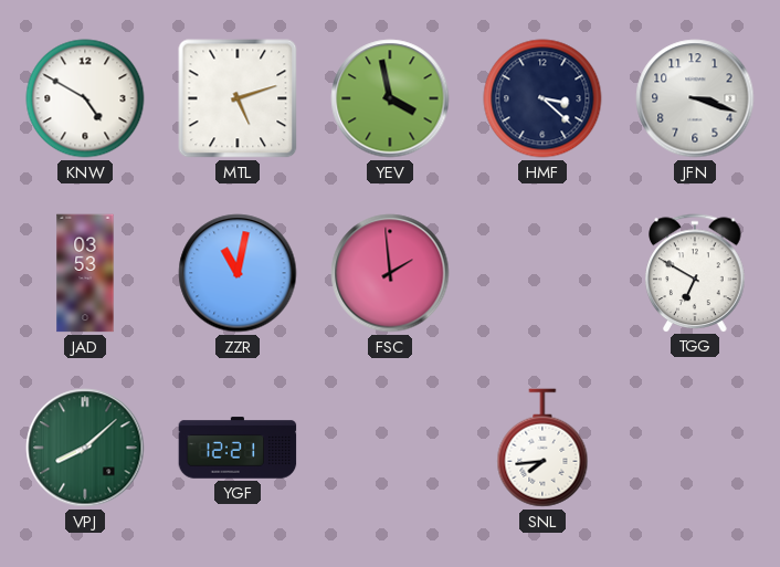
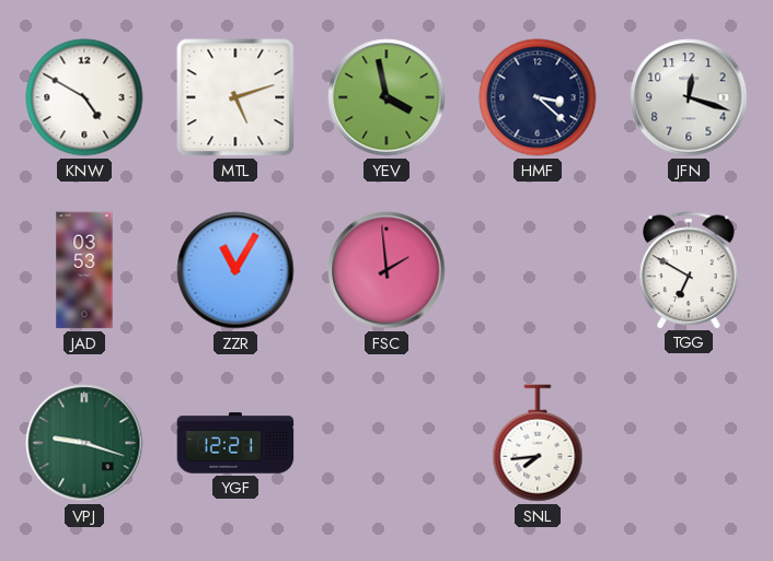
JFN: 3:18 -> 12:18
ZZR: 11:02 -> 11:05
VPJ: 8:08 -> 9:18
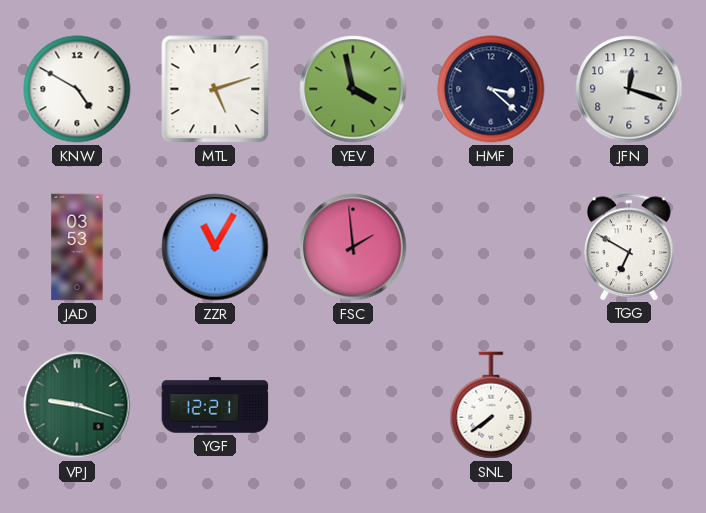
SNL: 7:44 -> 7:39
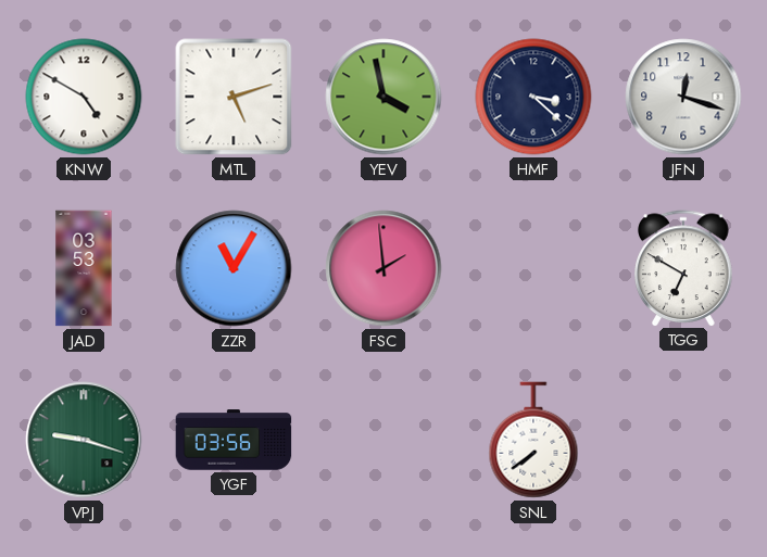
YGF: 12:21 -> 03:56
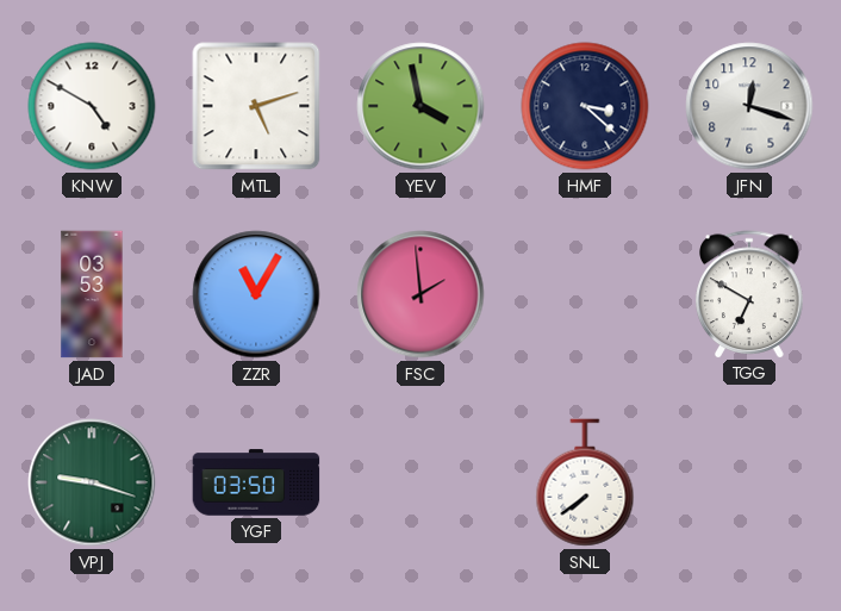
YGF: 03:56 -> 03:50
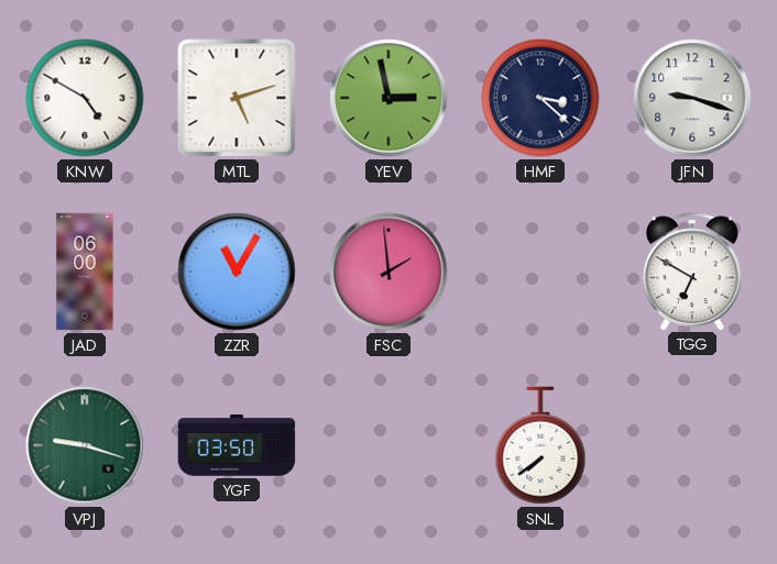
YEV: 3:58 -> 2:58
JFN: 12:18 -> 9:18
JAD: 03:53 -> 06:00
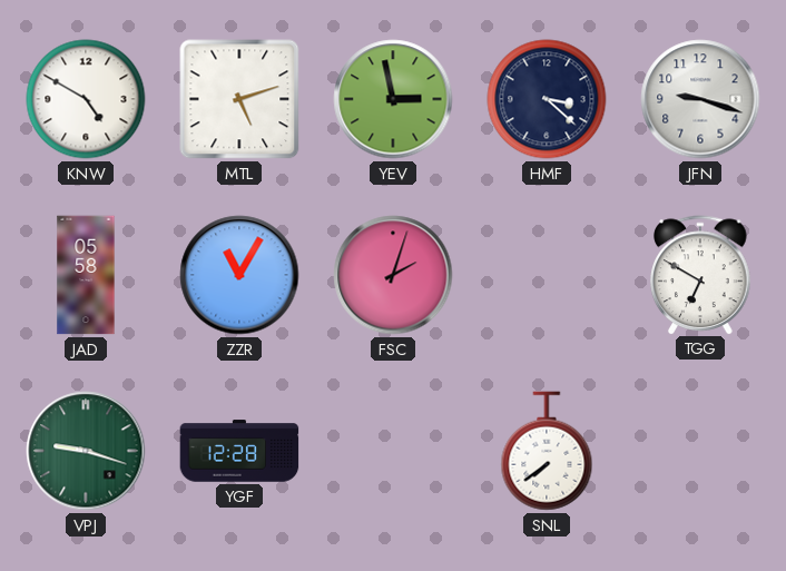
JAD: 06:00 -> 05:58
FSC: 1:59 -> 2:03
YGF: 03:50 -> 12:28
